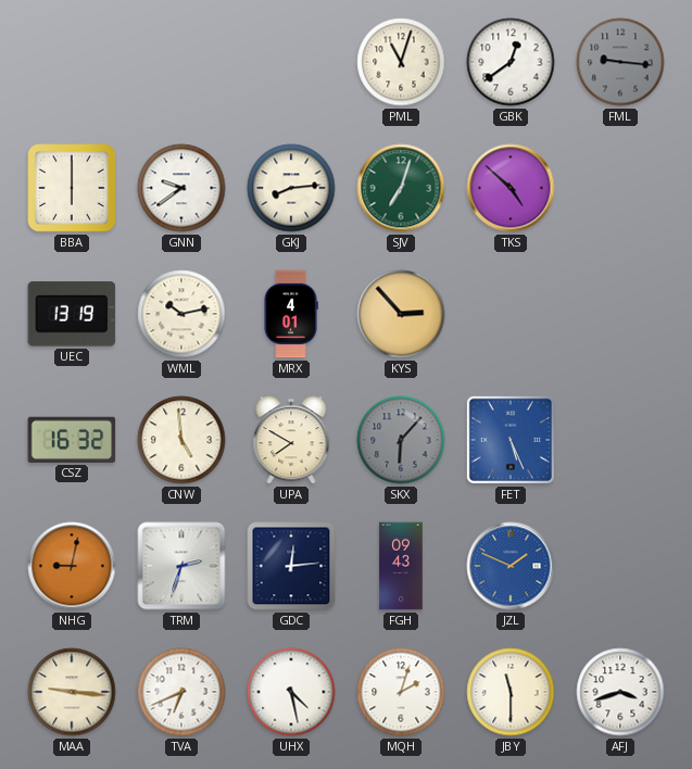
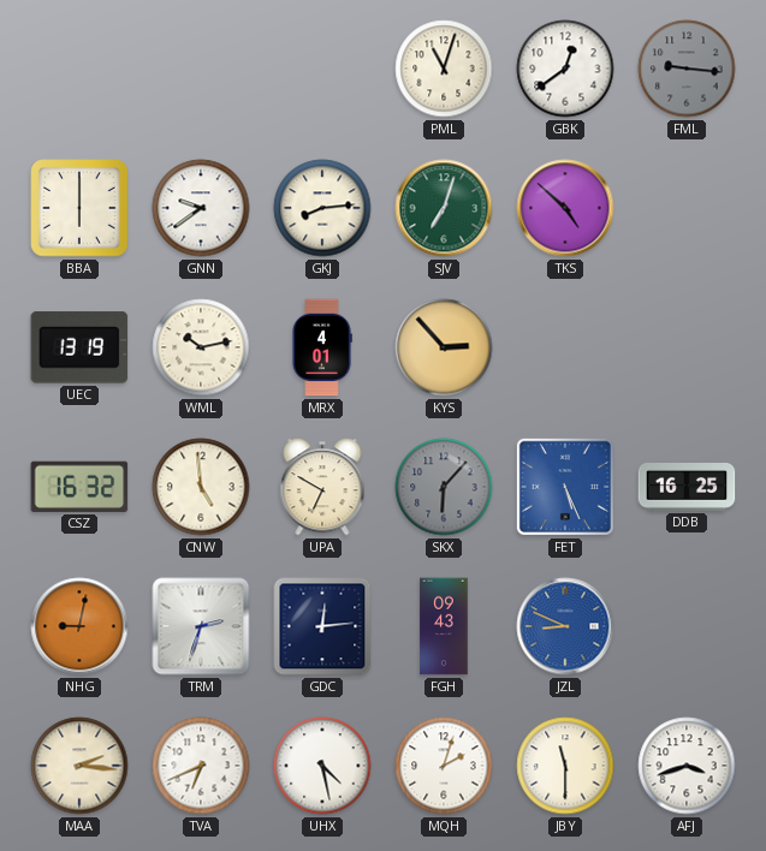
UPA: 7:50 -> 6:50
DDB: none -> 16:25
JZL: 1:49 -> 8:49
MAA: 9:16 -> 2:16
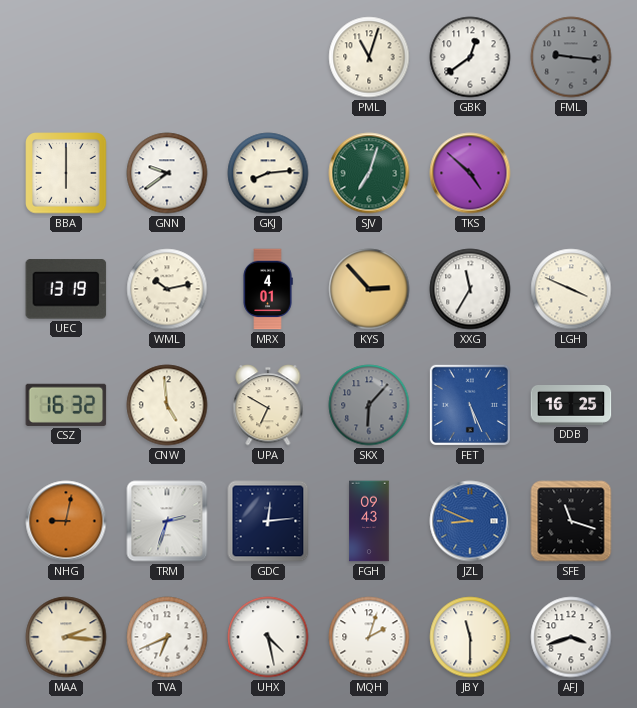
XXG: none -> 11:35
LGH: none -> 3:49
SFE: none -> 11:18
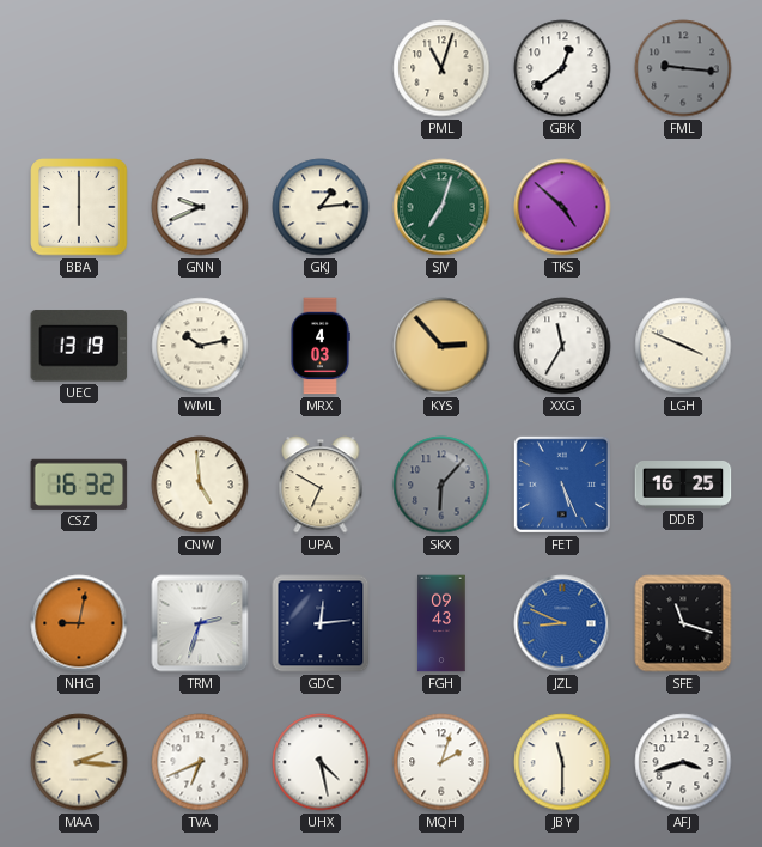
GNN: 9:39 -> 9:41
GKJ: 8:14 -> 1:14
MRX: 4:01 -> 4:03
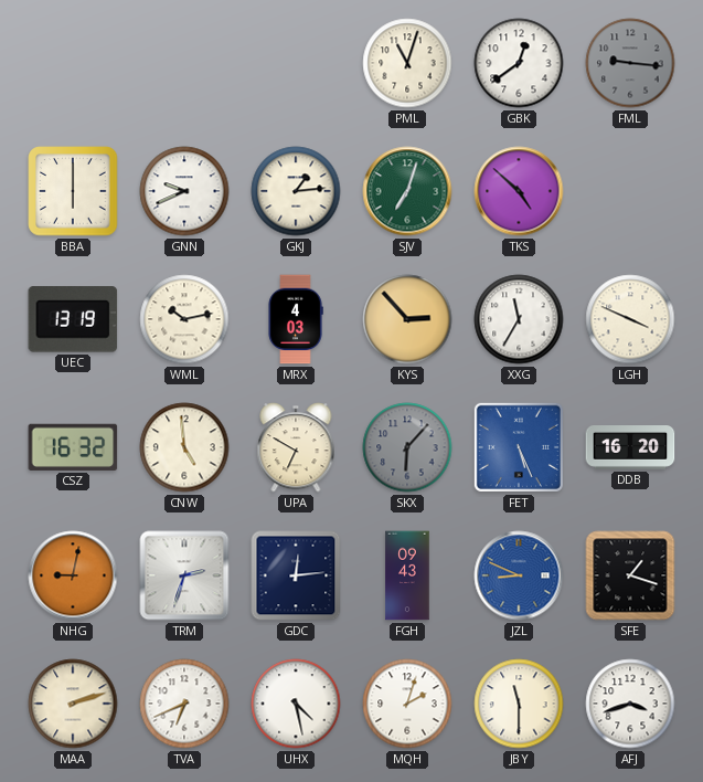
DDB: 16:25 -> 16:20
SFE: 11:18 -> 1:18
MAA: 2:16 -> 2:12
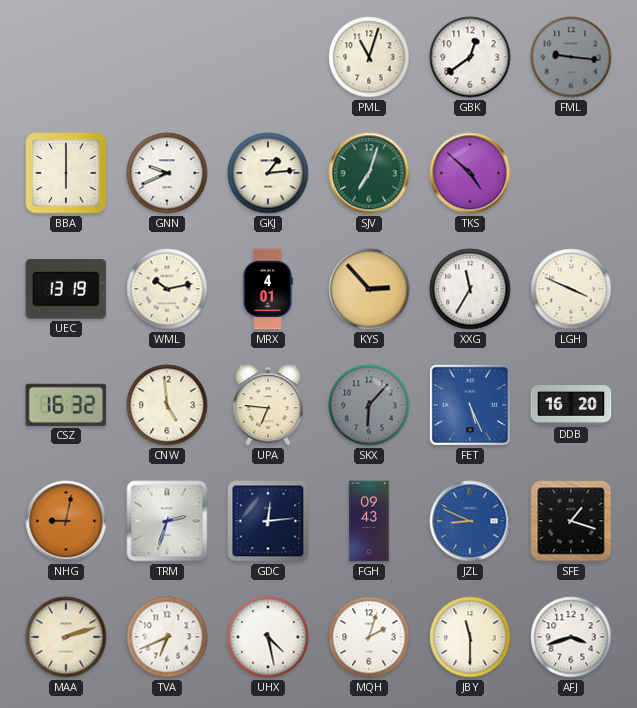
MRX: 4:03 -> 4:01
UPA: 6:50 -> 6:46
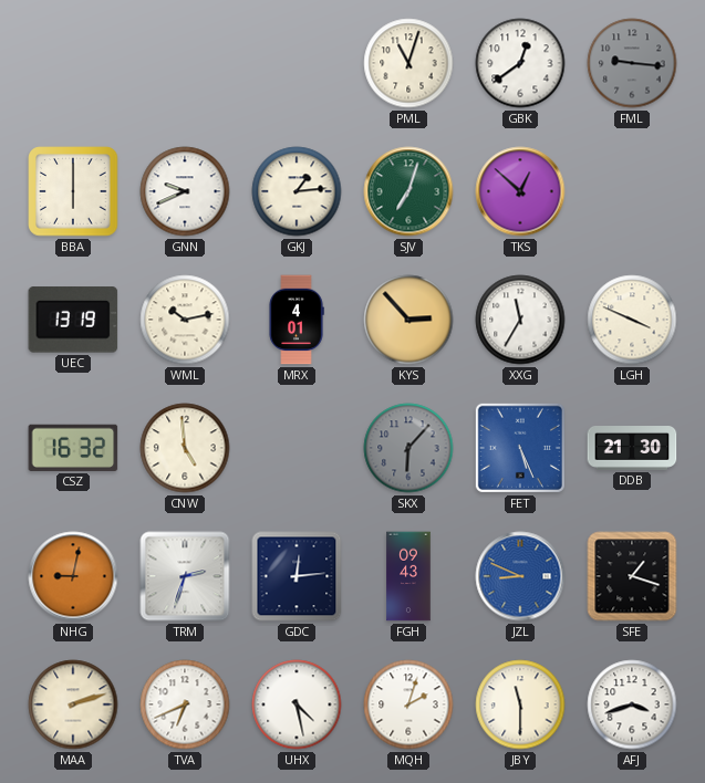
TKS: 4:52 -> 12:52
UPA: 6:46 -> none
DDB: 16:20 -> 21:30
